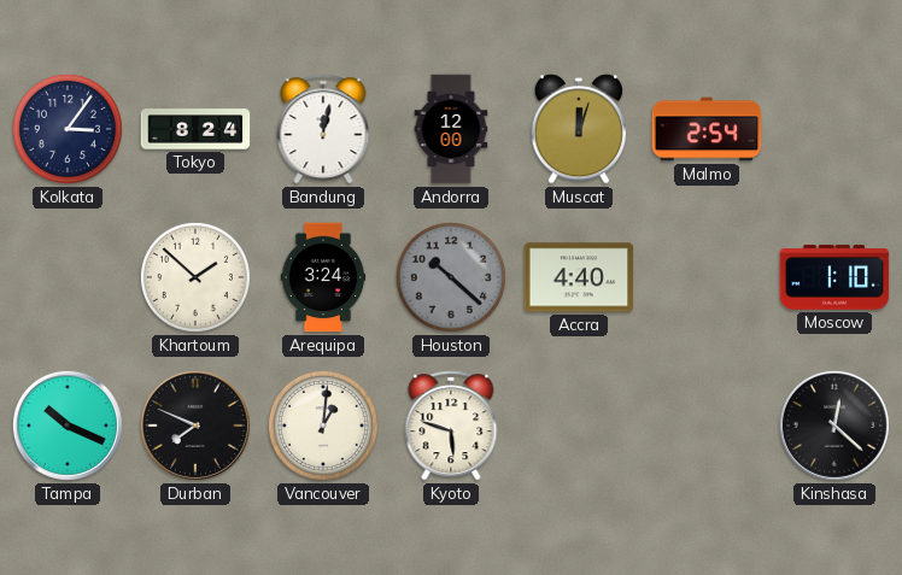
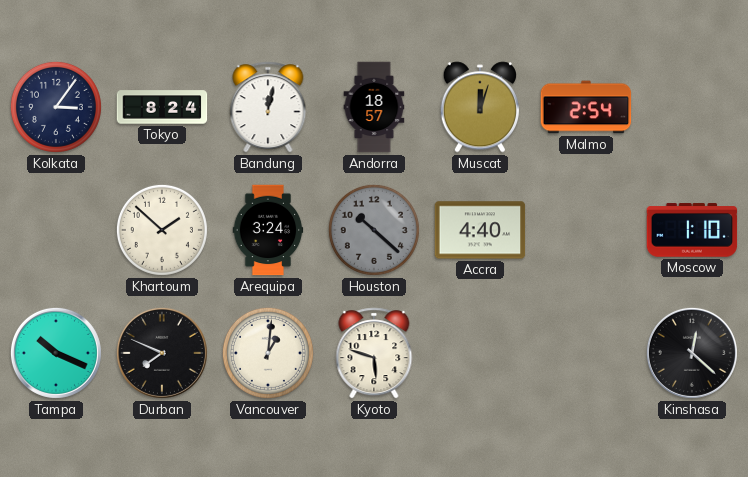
Andorra: 12:00 -> 18:57
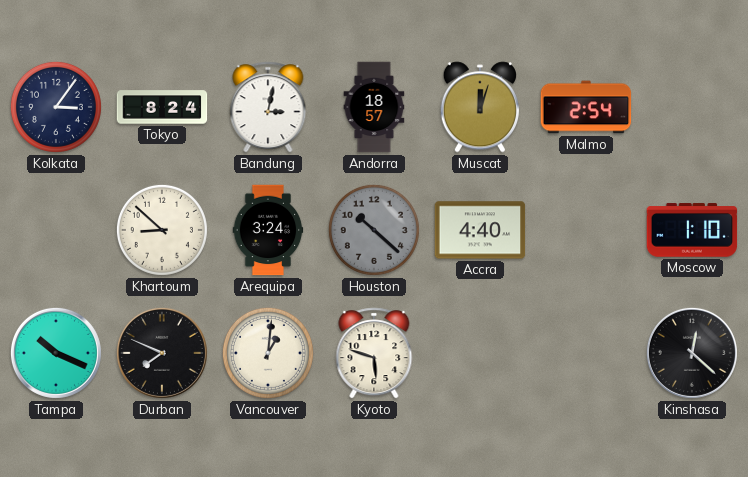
Bandung: 12:02 -> 3:02
Khartoum: 1:52 -> 8:52
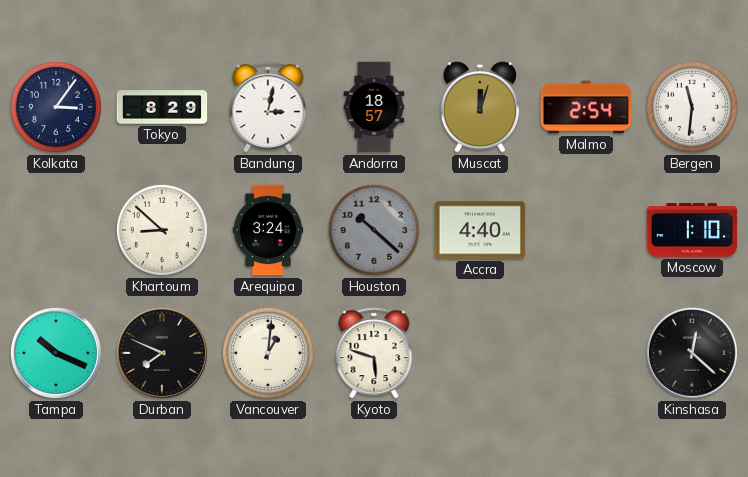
Tokyo: 8:24 -> 8:29
Bergen: none -> 11:31
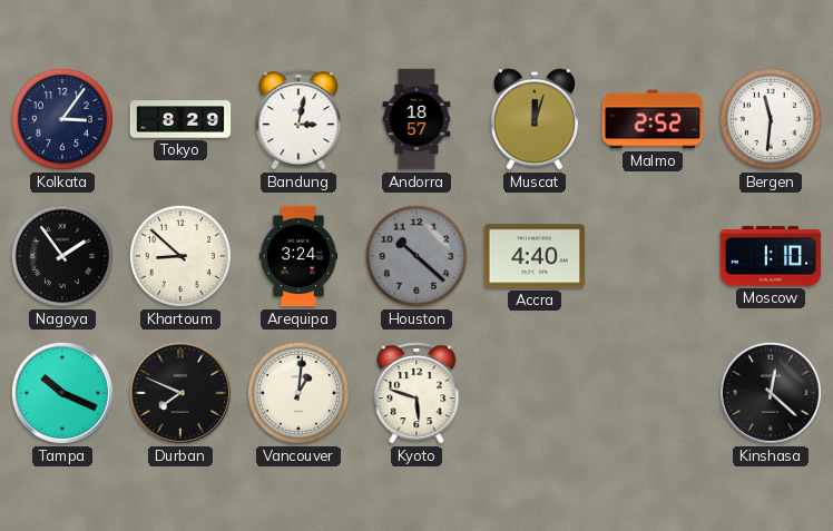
Malmo: 2:54 -> 2:52
Nagoya: none -> 1:54
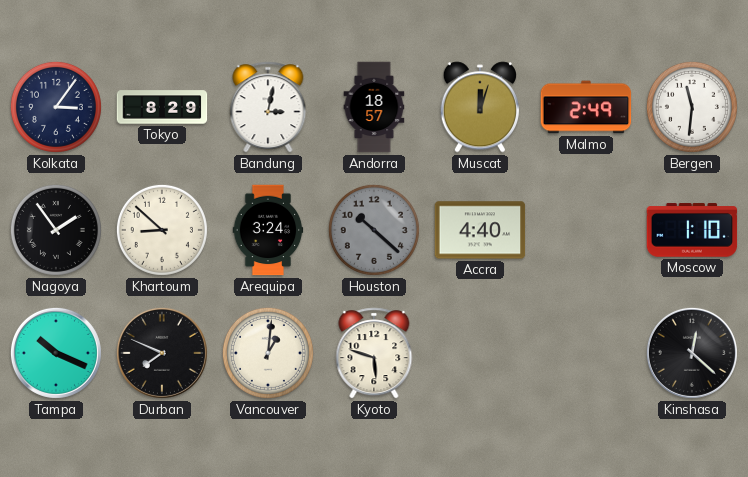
Malmo: 2:52 -> 2:49
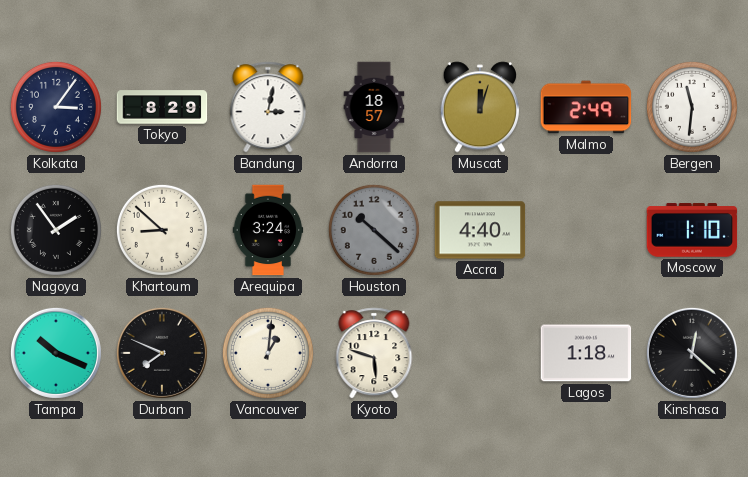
Lagos: none -> 1:18
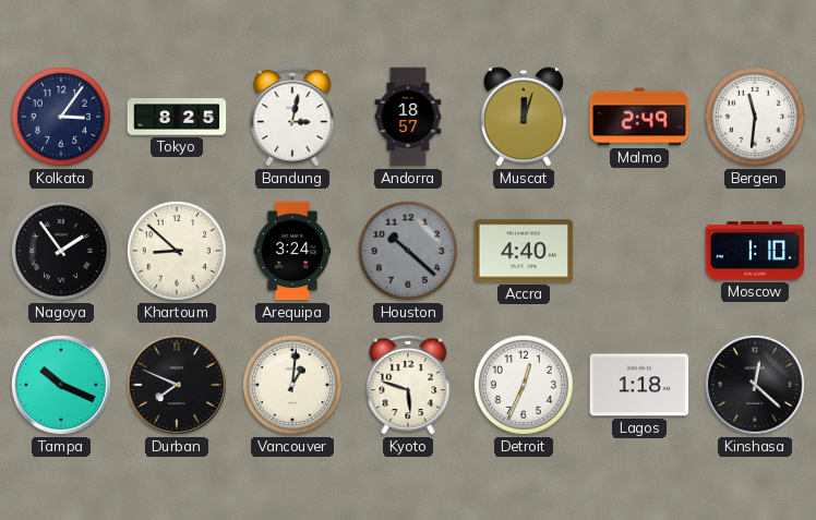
Tokyo: 8:29 -> 8:25
Detroit: none -> 12:34
